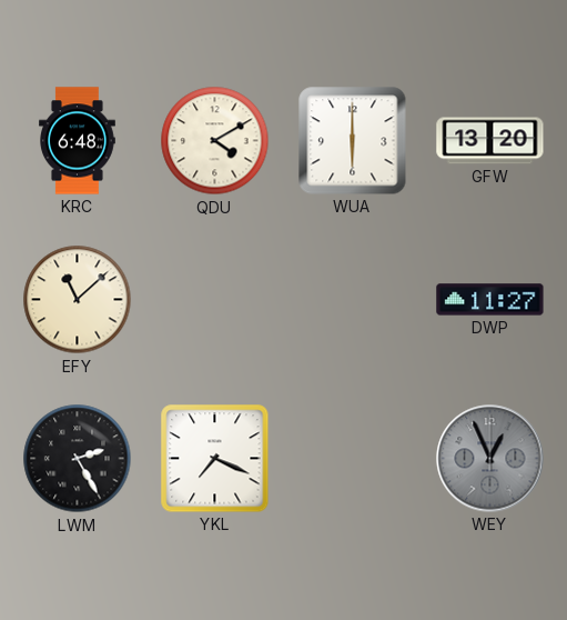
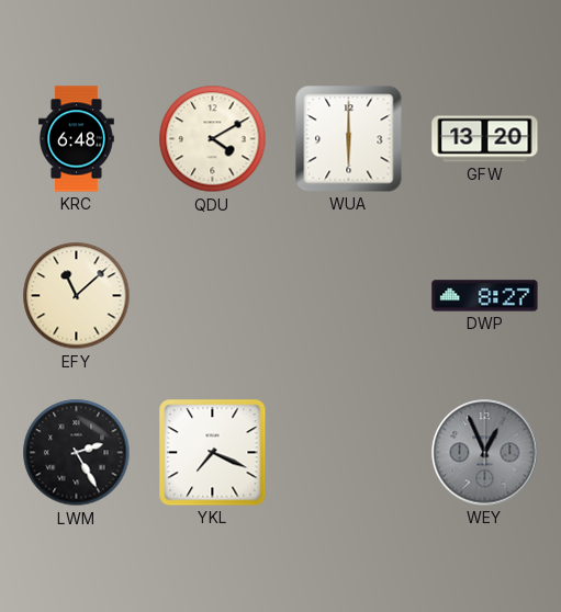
DWP: 11:27 -> 8:27
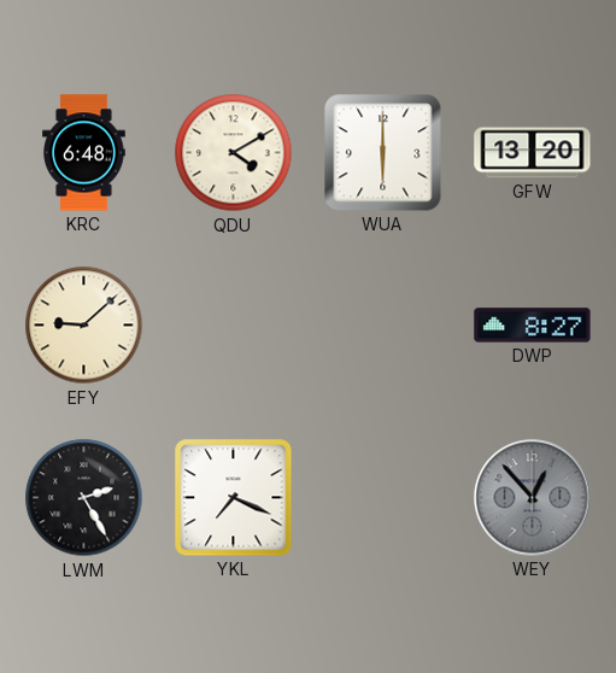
EFY: 11:08 -> 9:08
WEY: 12:56 -> 12:53
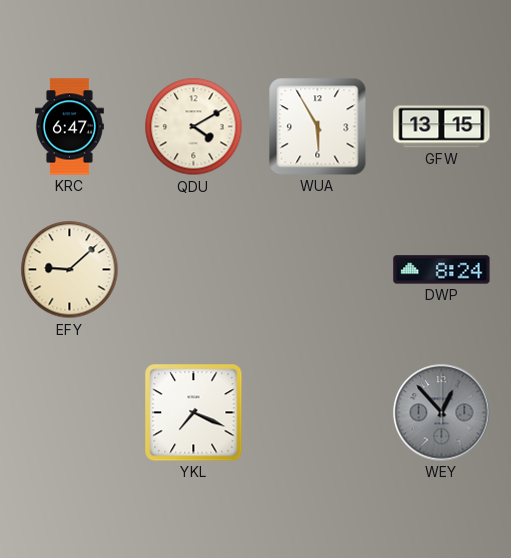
KRC: 6:48 -> 6:47
WUA: 6:00 -> 5:55
GFW: 13:20 -> 13:15
DWP: 8:27 -> 8:24
LWM: 2:25 -> none
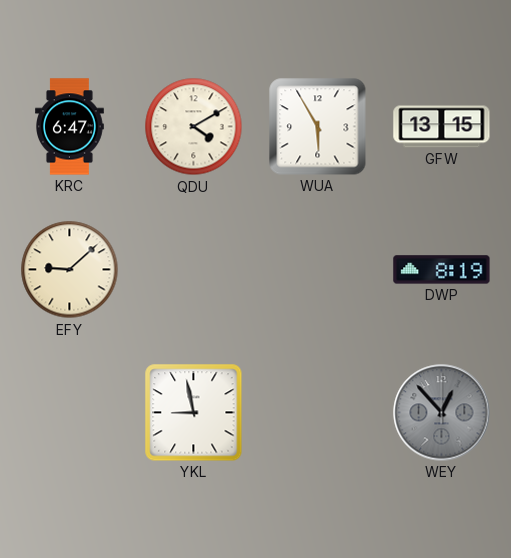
DWP: 8:24 -> 8:19
YKL: 7:19 -> 8:58
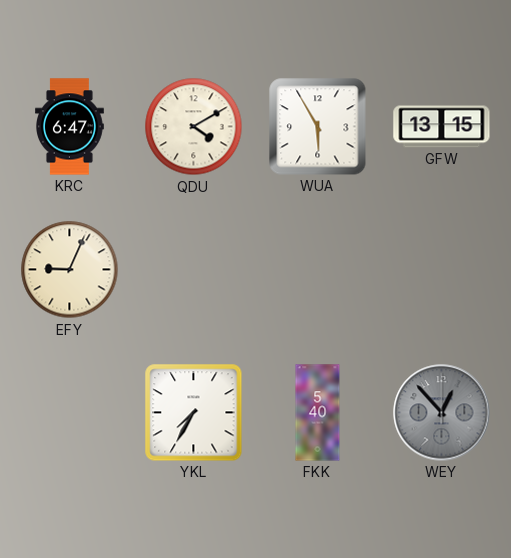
EFY: 9:08 -> 9:04
DWP: 8:19 -> none
YKL: 8:58 -> 7:35
FKK: none -> 5:40
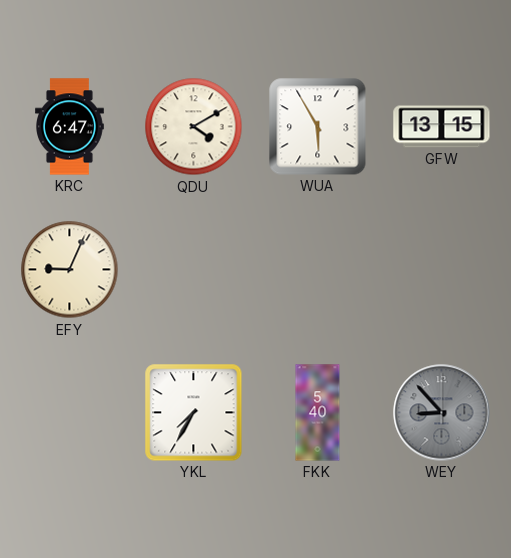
WEY: 12:53 -> 8:53
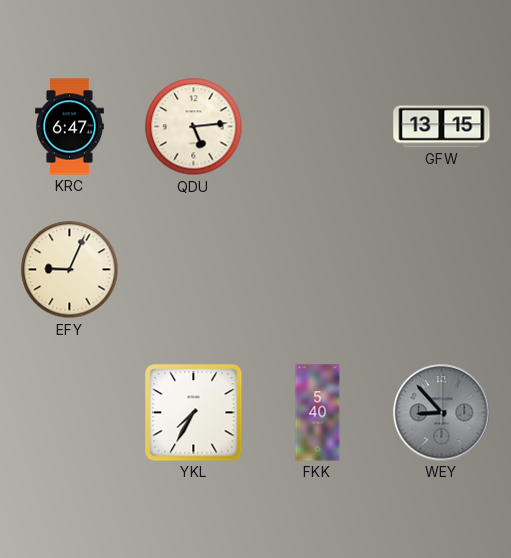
QDU: 4:10 -> 5:14
WUA: 5:55 -> none
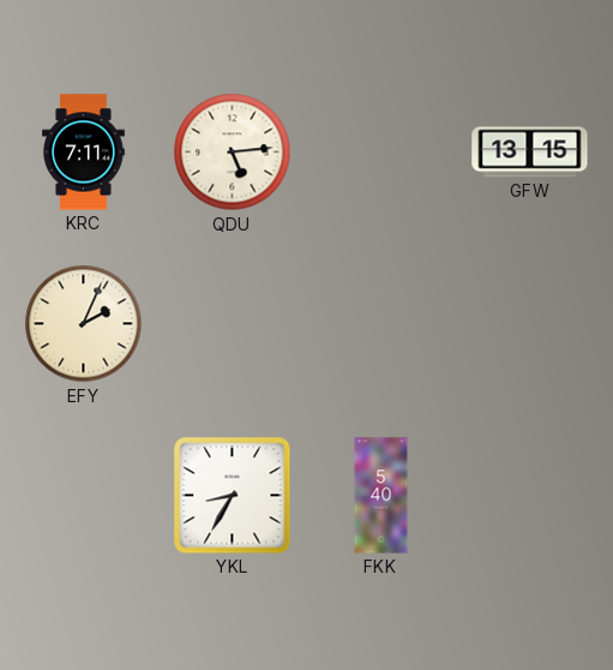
KRC: 6:47 -> 7:11
EFY: 9:04 -> 2:04
YKL: 7:35 -> 8:35
WEY: 8:53 -> none
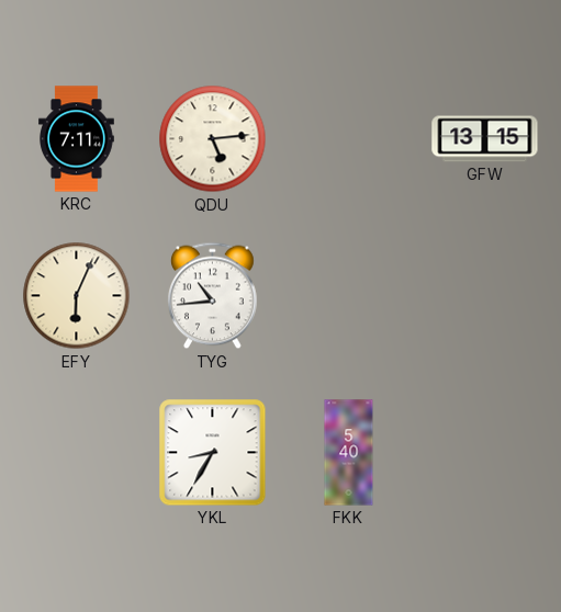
EFY: 2:04 -> 6:04
TYG: none -> 10:44
